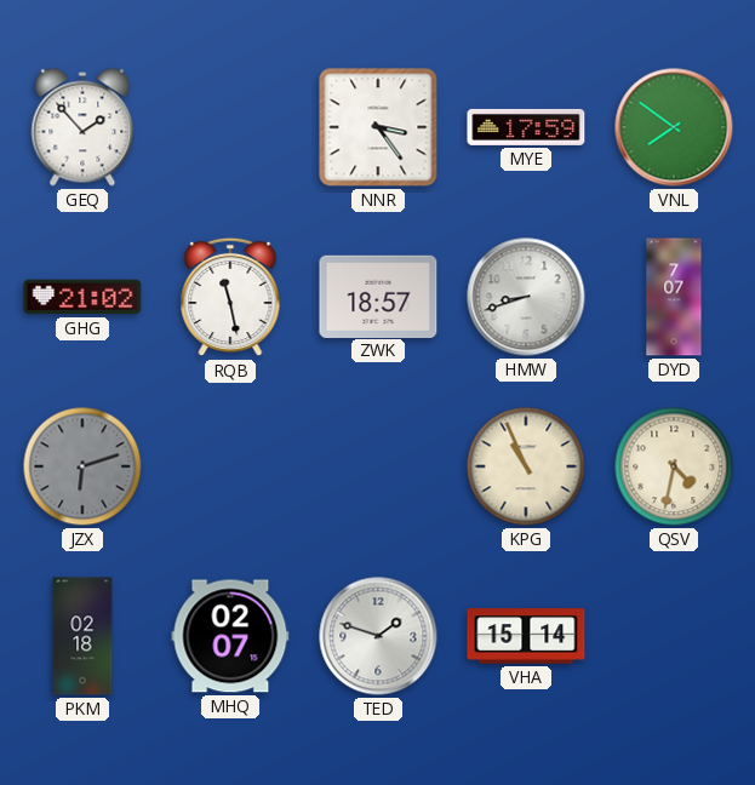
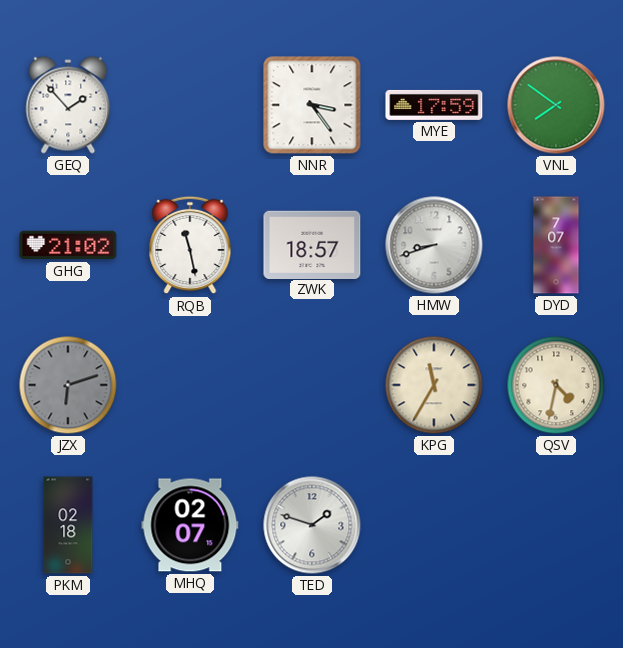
KPG: 10:56 -> 11:35
VHA: 15:14 -> none
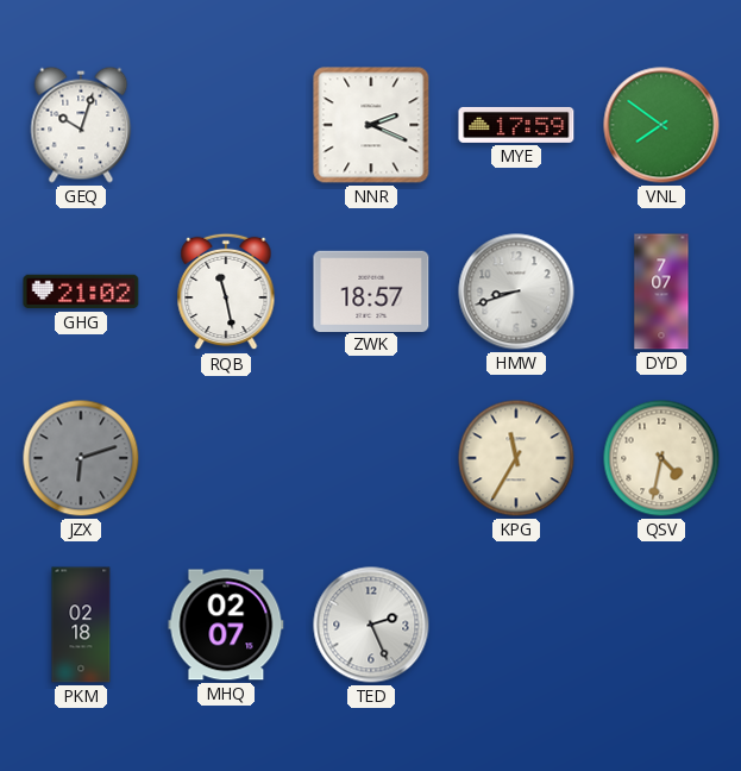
GEQ: 1:53 -> 10:03
NNR: 3:24 -> 2:19
TED: 1:48 -> 2:26
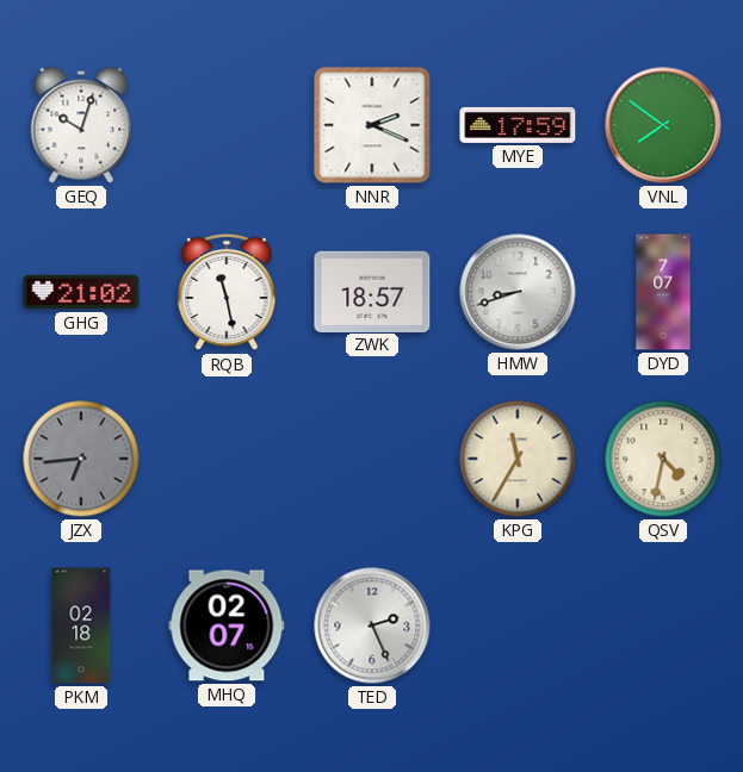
JZX: 6:12 -> 6:44
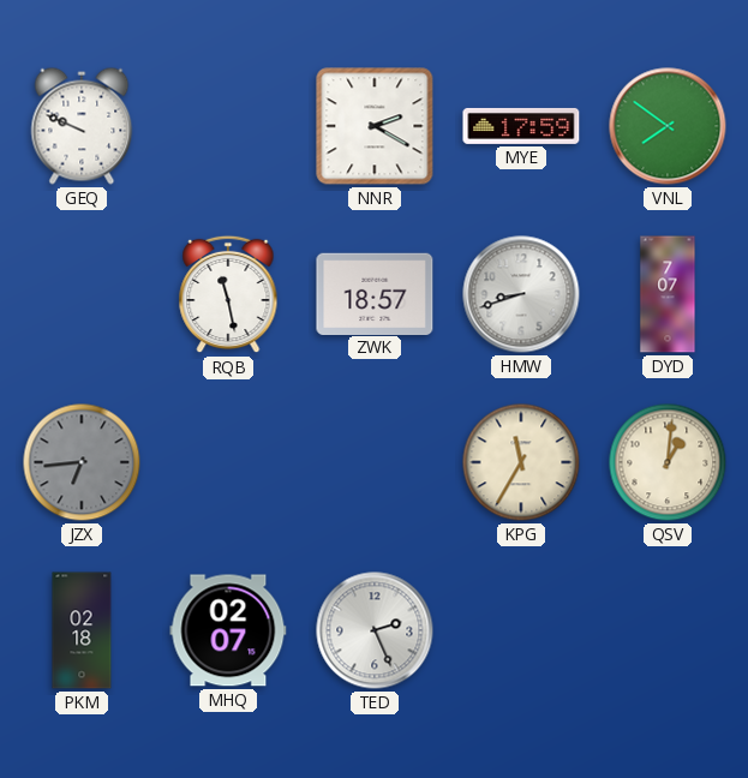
GEQ: 10:03 -> 9:49
NNR: 2:19 -> 2:20
GHG: 21:02 -> none
QSV: 4:32 -> 1:01
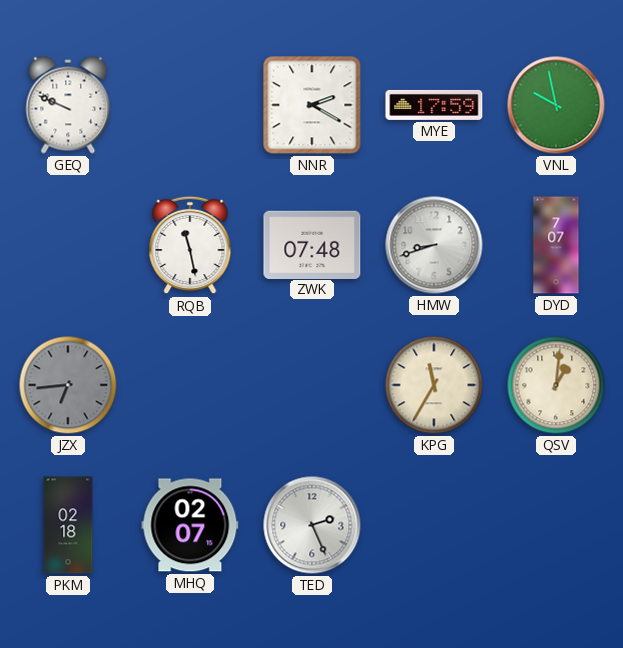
VNL: 7:51 -> 9:58
ZWK: 18:57 -> 07:48
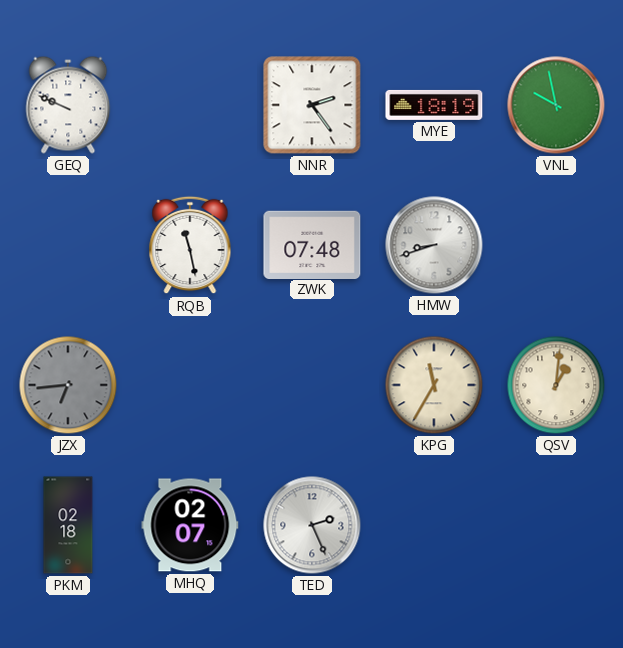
NNR: 2:20 -> 2:24
MYE: 17:59 -> 18:19
DYD: 7:07 -> none
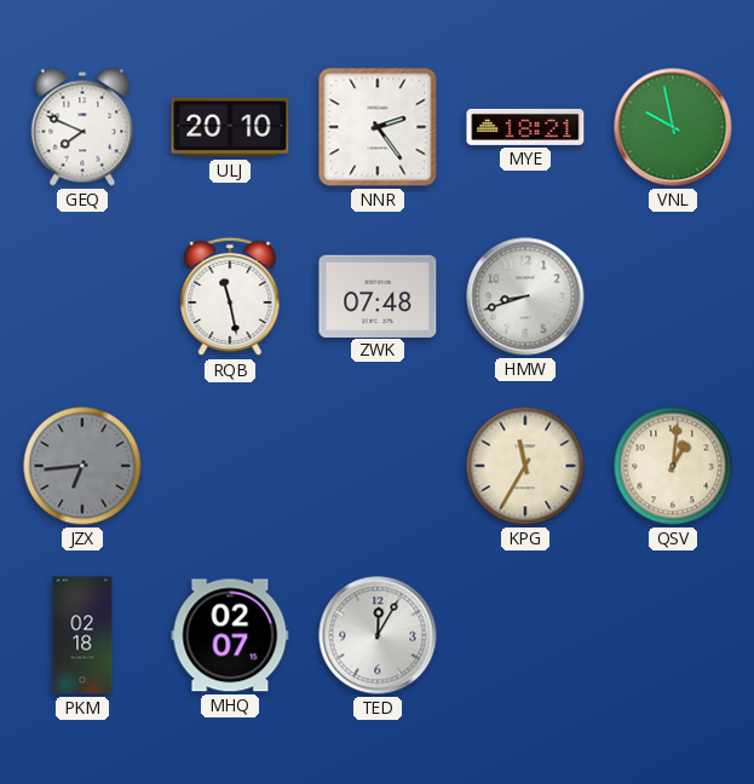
GEQ: 9:49 -> 7:49
ULJ: none -> 20:10
MYE: 18:19 -> 18:21
TED: 2:26 -> 12:05
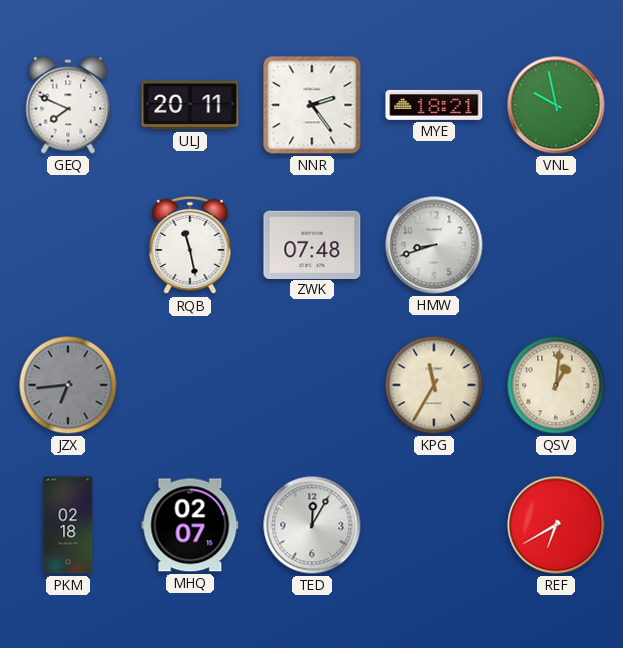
ULJ: 20:10 -> 20:11
REF: none -> 6:40
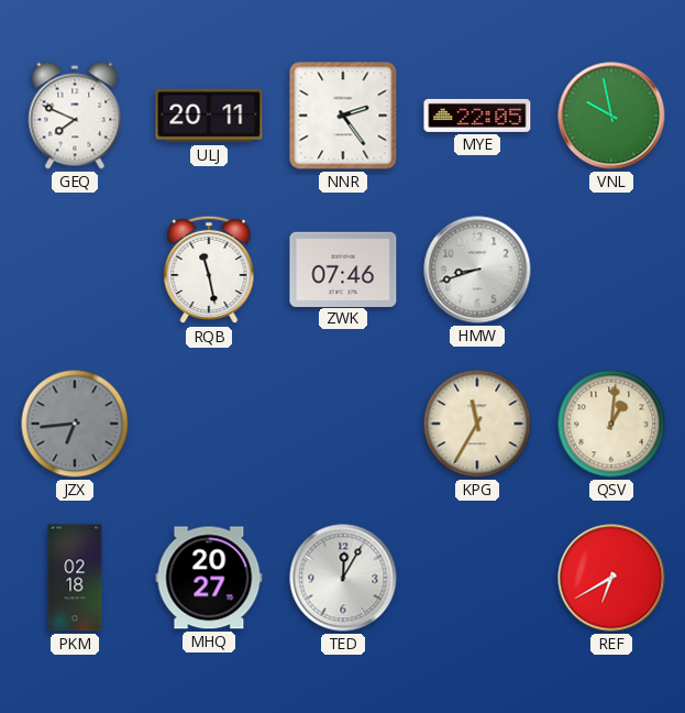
MYE: 18:21 -> 22:05
ZWK: 07:48 -> 07:46
MHQ: 02:07 -> 20:27
